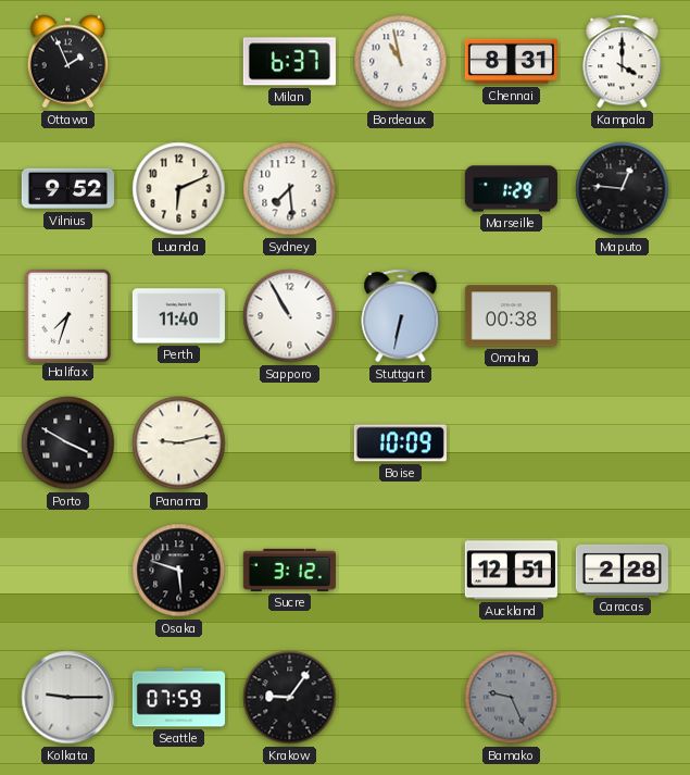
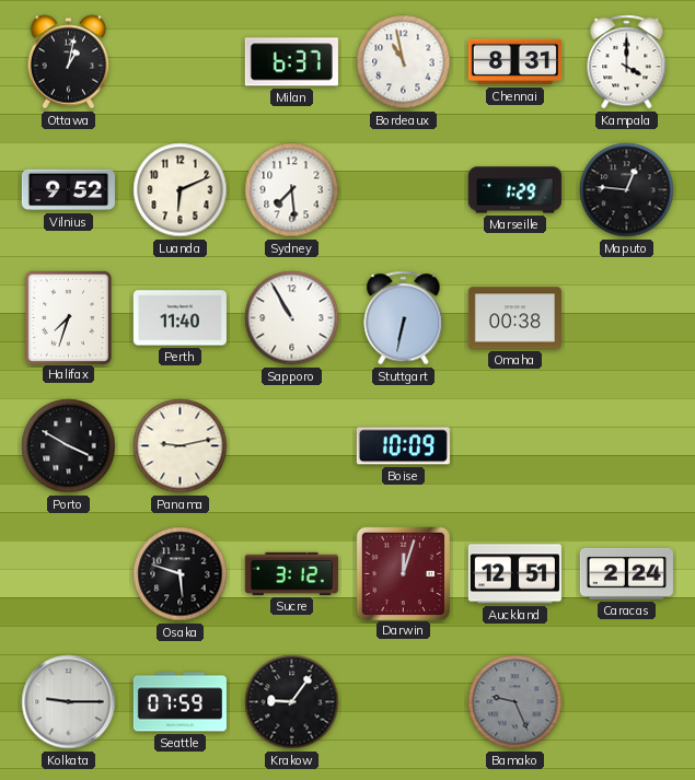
Ottawa: 1:56 -> 1:02
Darwin: none -> 12:03
Caracas: 2:28 -> 2:24
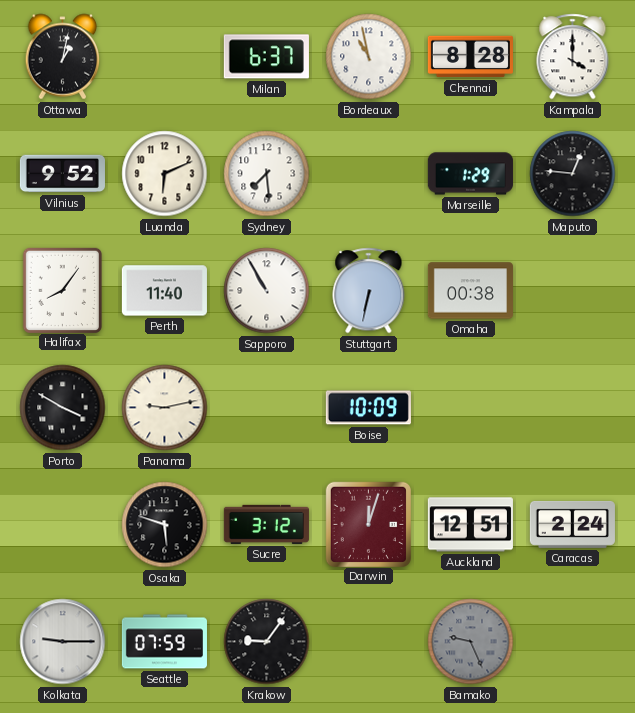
Chennai: 8:31 -> 8:28
Halifax: 7:33 -> 8:06
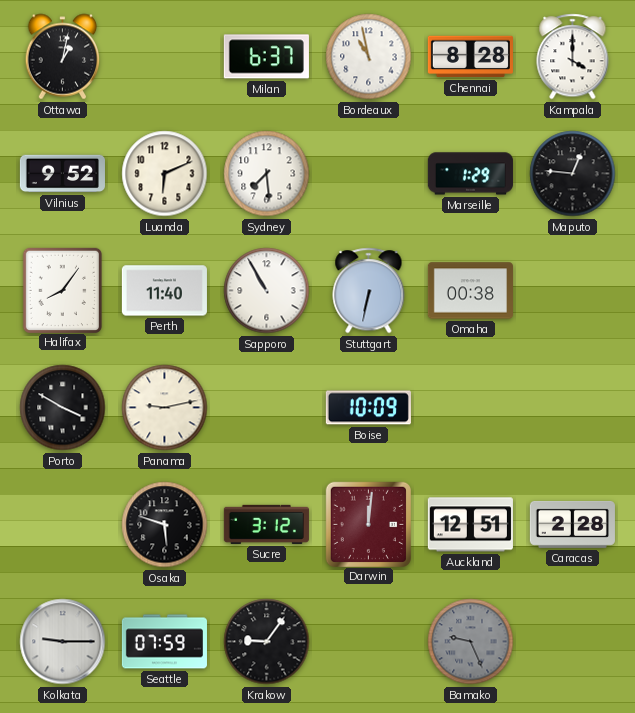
Darwin: 12:03 -> 12:01
Caracas: 2:24 -> 2:28
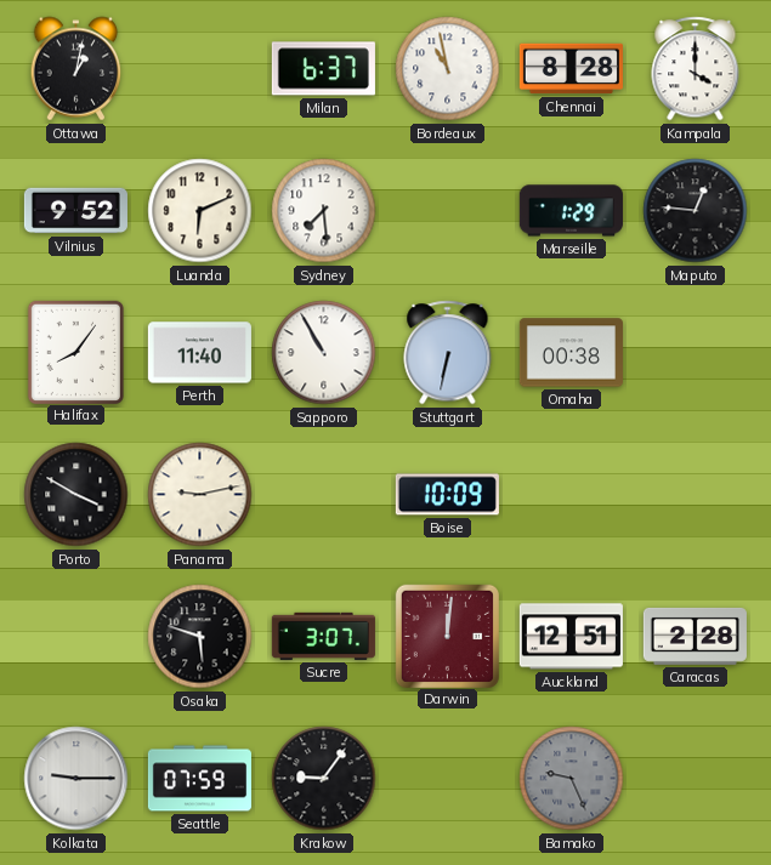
Sucre: 3:12 -> 3:07
